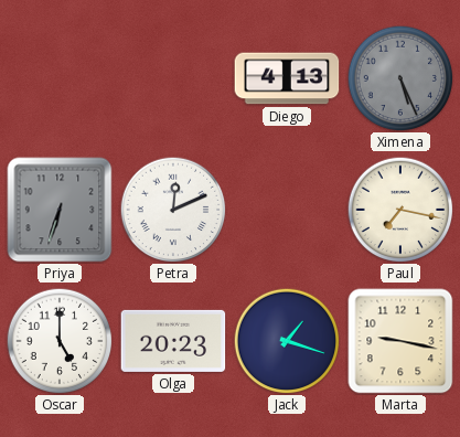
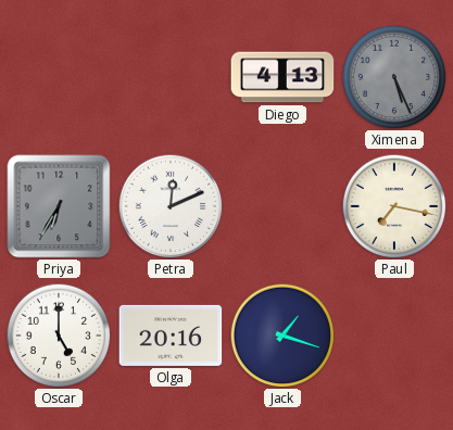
Priya: 6:33 -> 6:35
Olga: 20:23 -> 20:16
Marta: 9:17 -> none
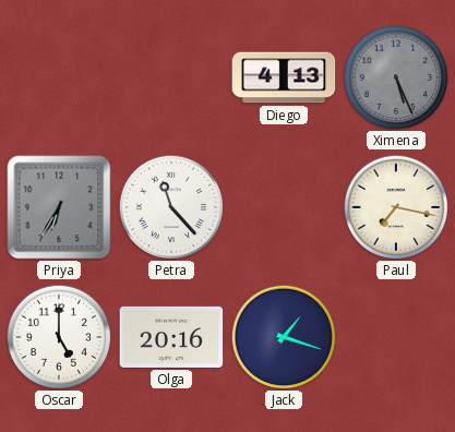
Petra: 12:11 -> 11:23
